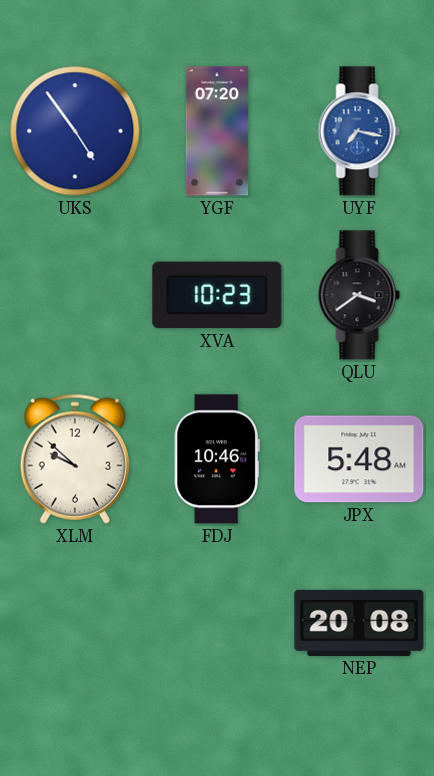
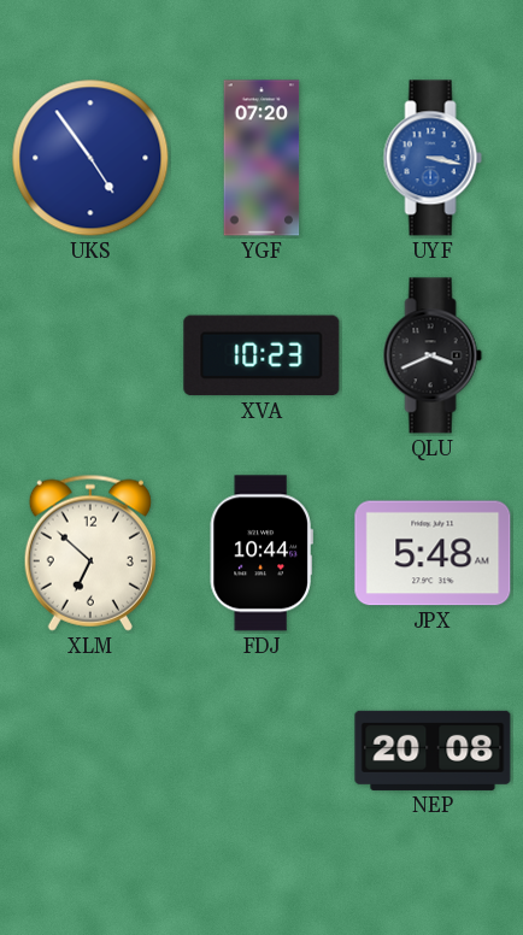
UYF: 7:17 -> 3:17
QLU: 3:39 -> 3:41
XLM: 9:52 -> 6:52
FDJ: 10:46 -> 10:44
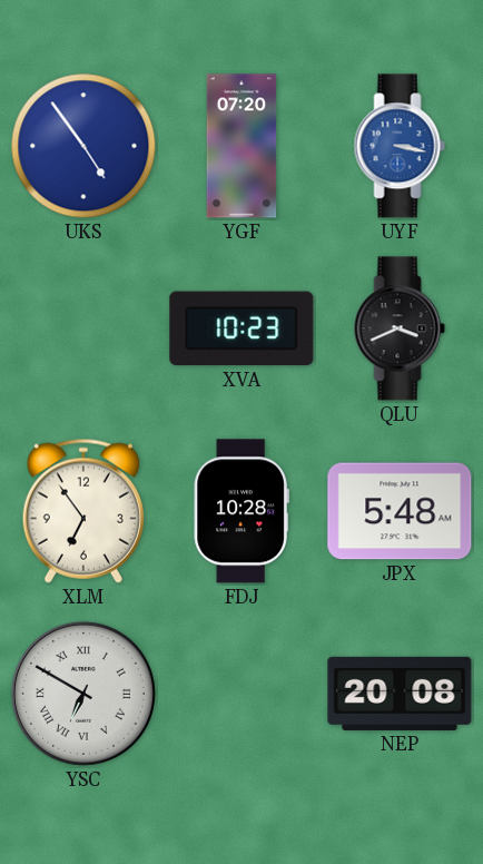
XLM: 6:52 -> 6:54
FDJ: 10:44 -> 10:28
YSC: none -> 6:50
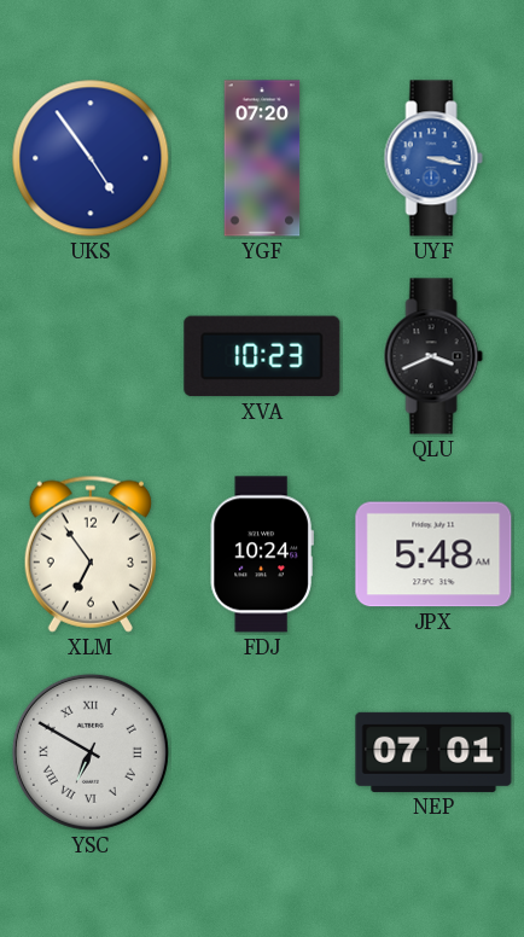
FDJ: 10:28 -> 10:24
NEP: 20:08 -> 07:01
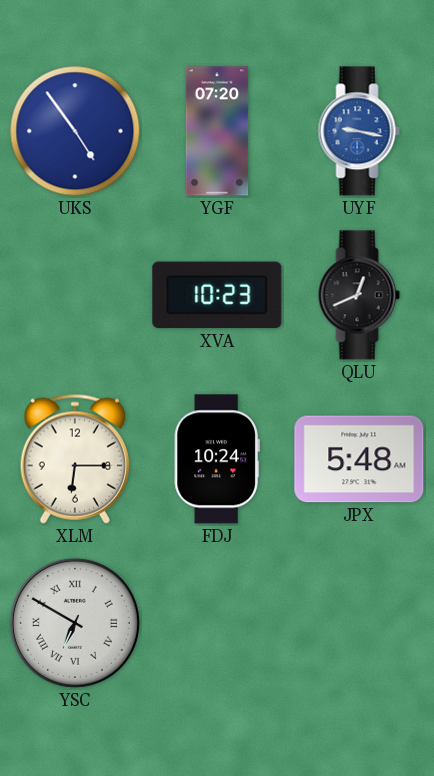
UYF: 3:17 -> 9:17
QLU: 3:41 -> 12:41
XLM: 6:54 -> 6:15
NEP: 07:01 -> none
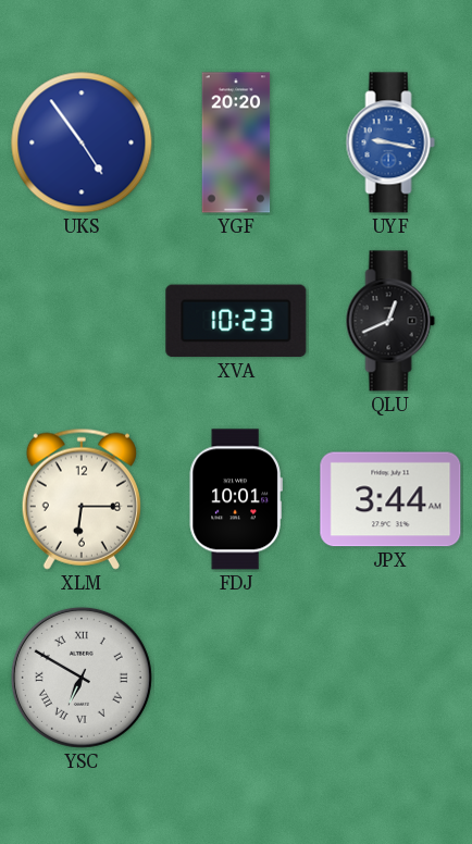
YGF: 07:20 -> 20:20
FDJ: 10:24 -> 10:01
JPX: 5:48 -> 3:44
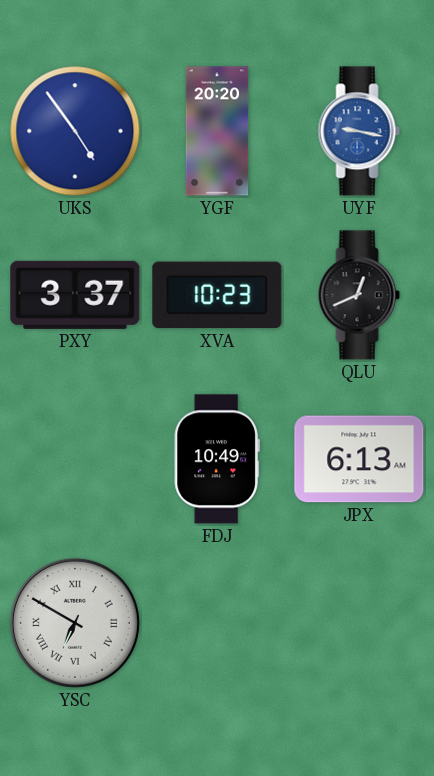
PXY: none -> 3:37
XLM: 6:15 -> none
FDJ: 10:01 -> 10:49
JPX: 3:44 -> 6:13
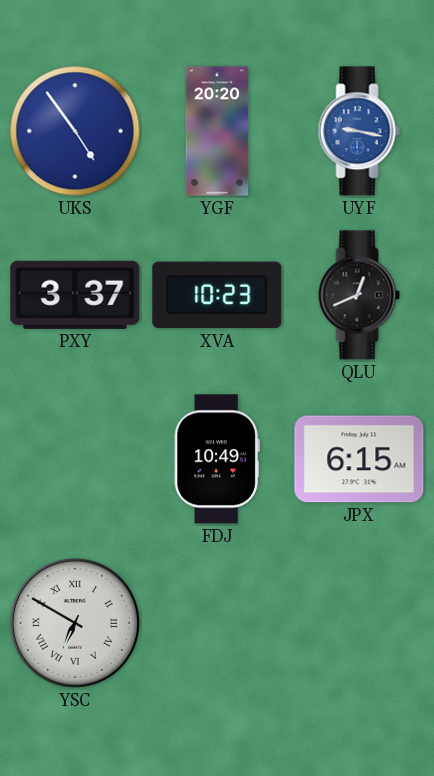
JPX: 6:13 -> 6:15
